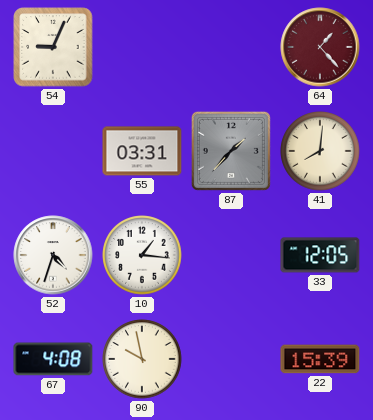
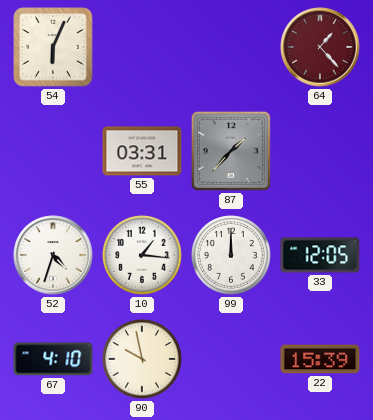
54: 9:04 -> 6:04
41: 8:01 -> none
99: none -> 12:00
67: 4:08 -> 4:10
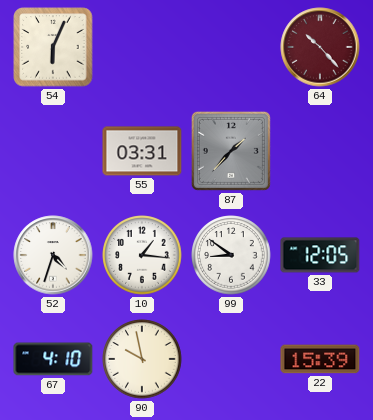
64: 1:23 -> 10:23
99: 12:00 -> 8:51
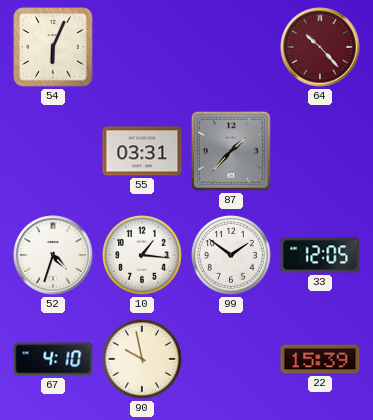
99: 8:51 -> 1:51
